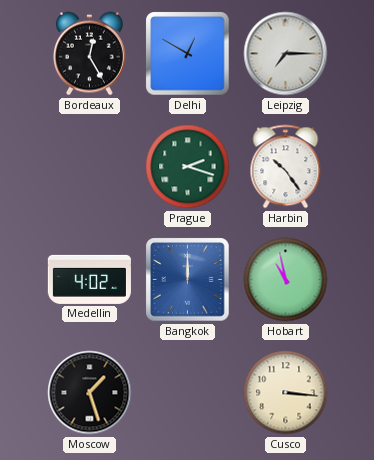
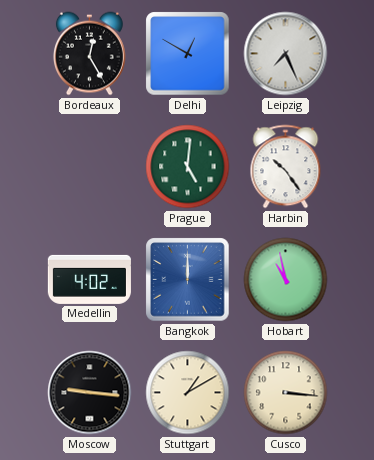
Leipzig: 7:15 -> 7:26
Prague: 2:18 -> 5:01
Moscow: 1:27 -> 9:16
Stuttgart: none -> 1:10
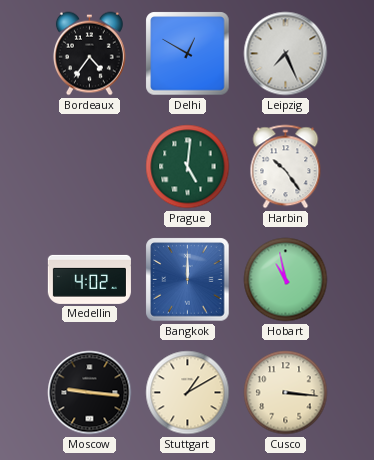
Bordeaux: 12:25 -> 4:36
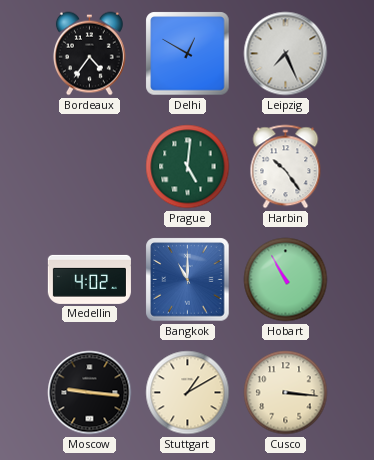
Bangkok: 12:00 -> 11:00
Hobart: 10:58 -> 10:55
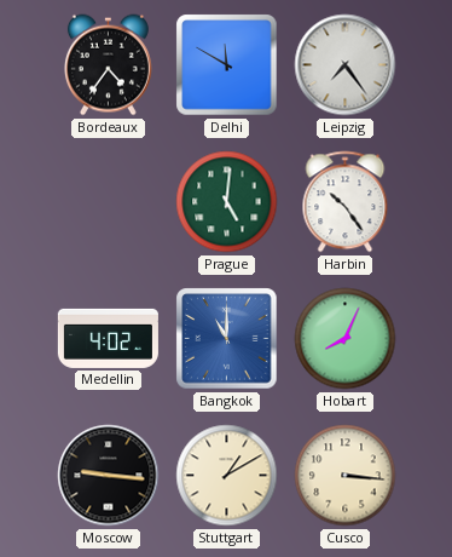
Delhi: 12:50 -> 11:50
Leipzig: 7:26 -> 7:24
Hobart: 10:55 -> 8:04
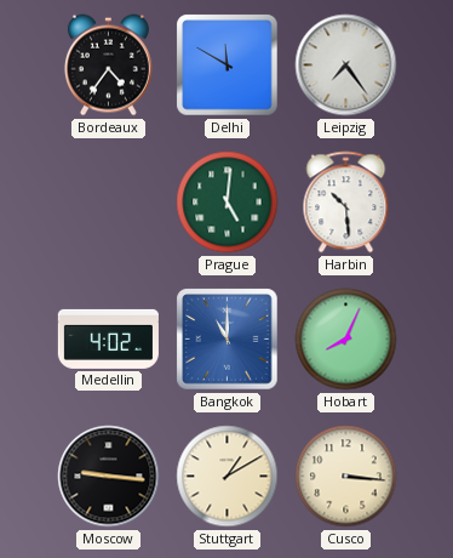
Harbin: 10:24 -> 10:29
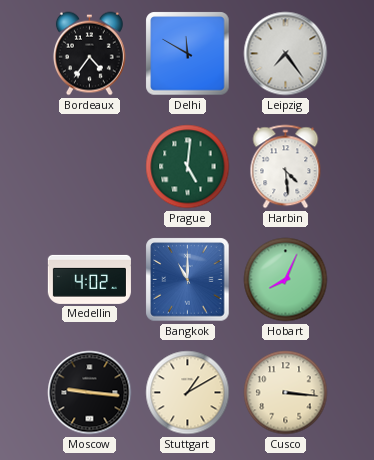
Harbin: 10:29 -> 4:29
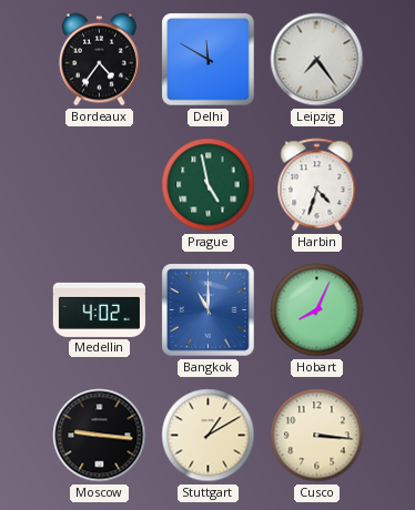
Prague: 5:01 -> 4:58
Harbin: 4:29 -> 4:33
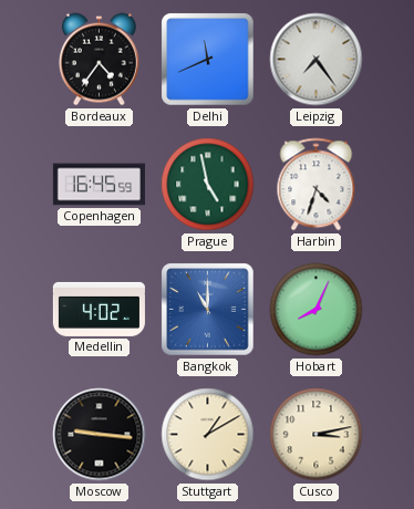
Delhi: 11:50 -> 11:41
Copenhagen: none -> 16:45
Cusco: 3:16 -> 3:13
